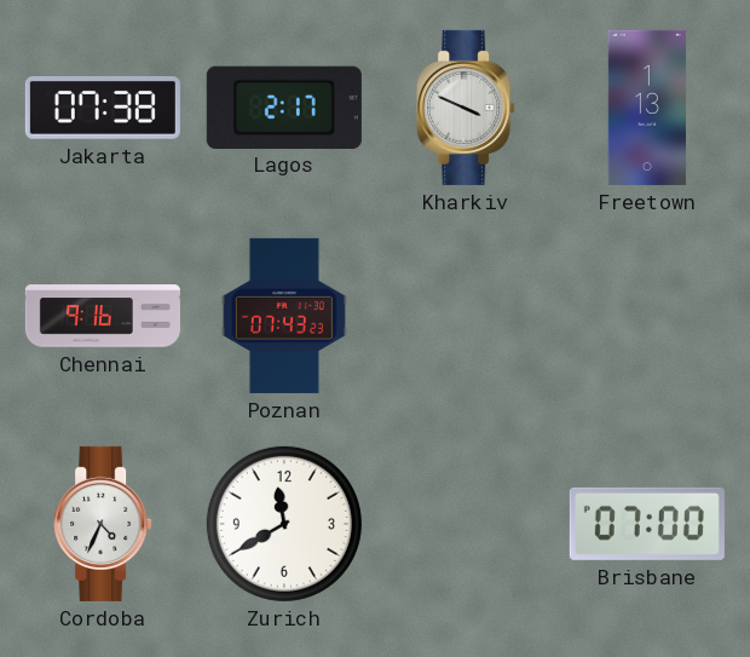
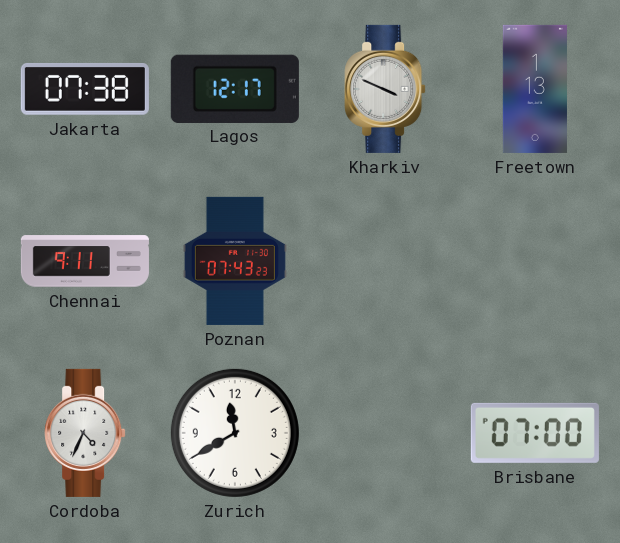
Lagos: 2:17 -> 12:17
Chennai: 9:16 -> 9:11
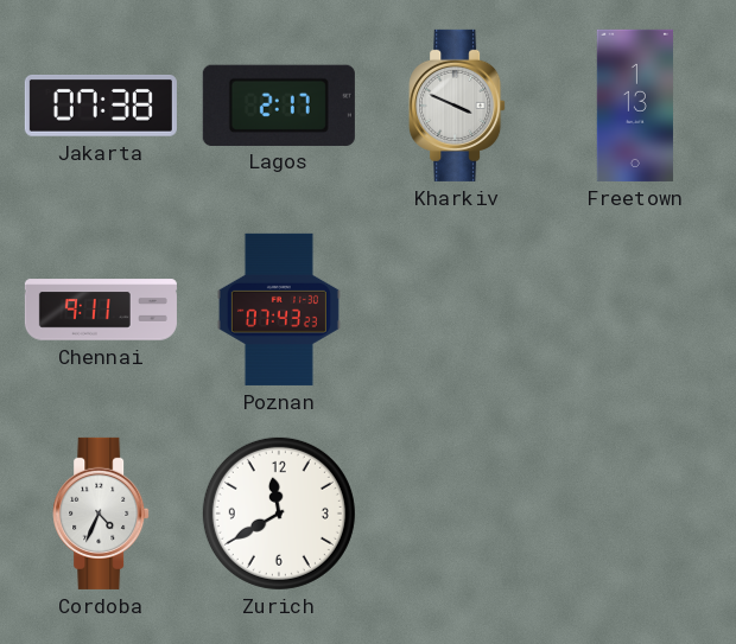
Lagos: 12:17 -> 2:17
Brisbane: 07:00 -> none
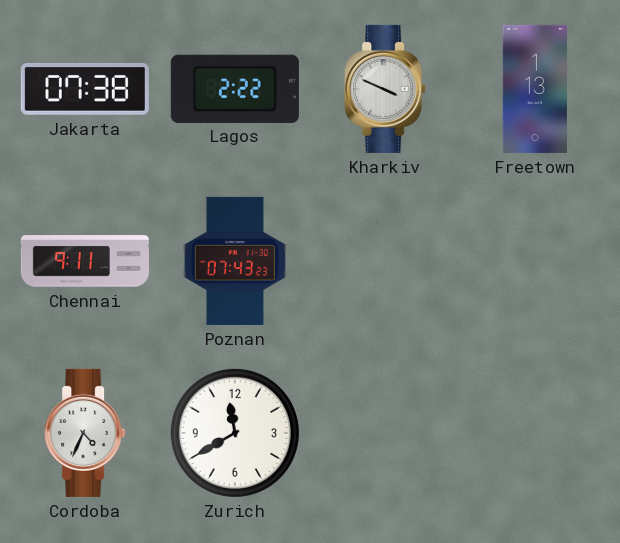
Lagos: 2:17 -> 2:22
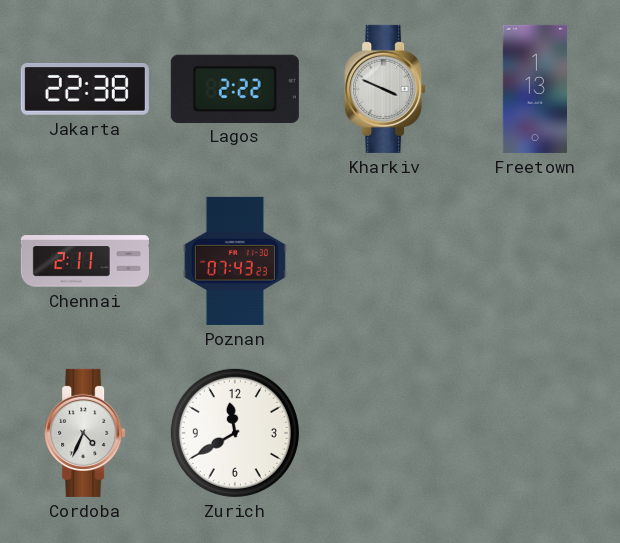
Jakarta: 07:38 -> 22:38
Chennai: 9:11 -> 2:11
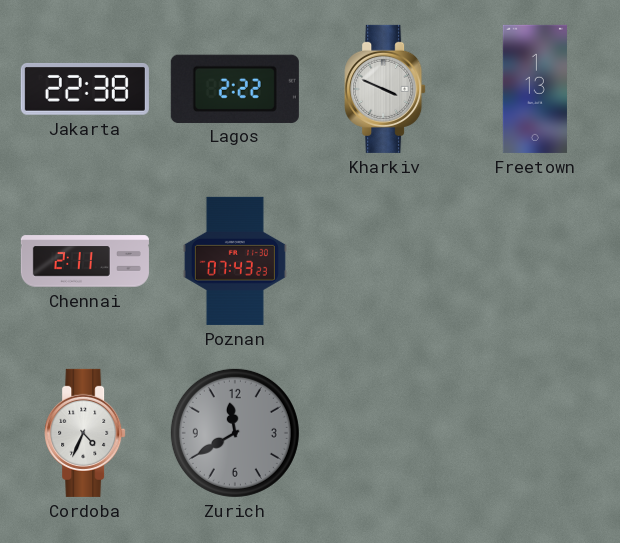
Zurich dial: white -> grey
